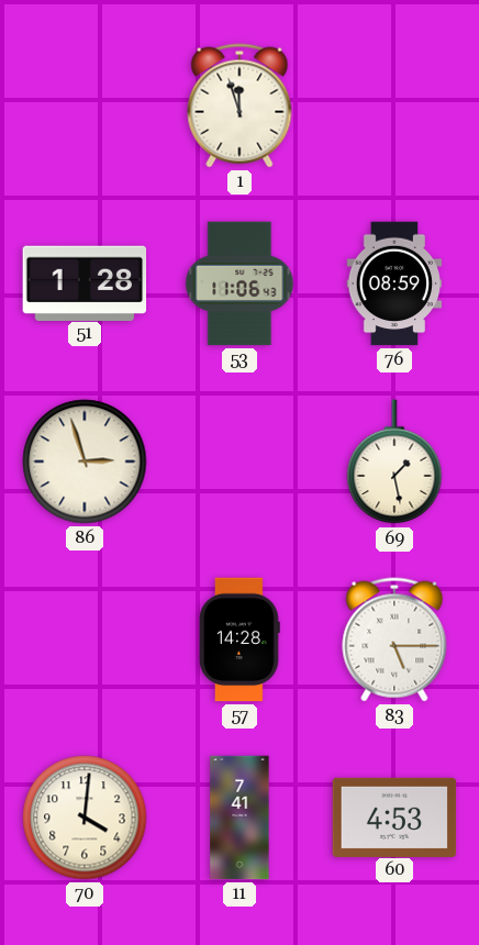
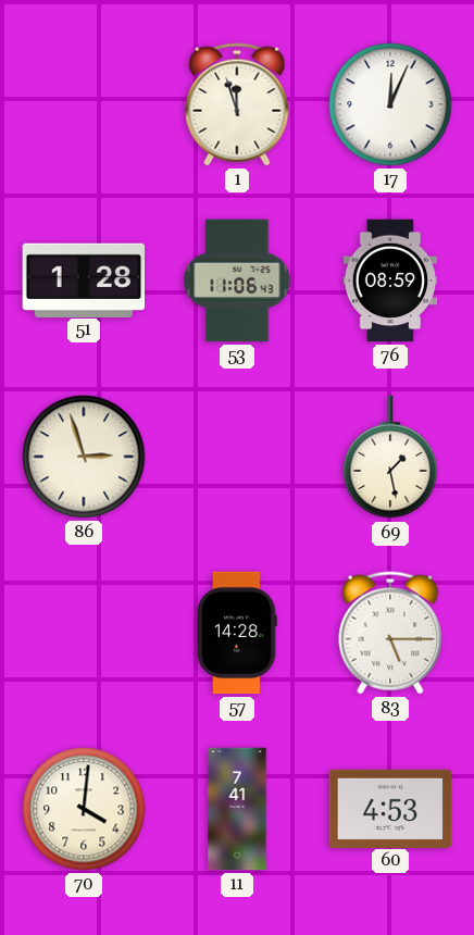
17: none -> 12:04
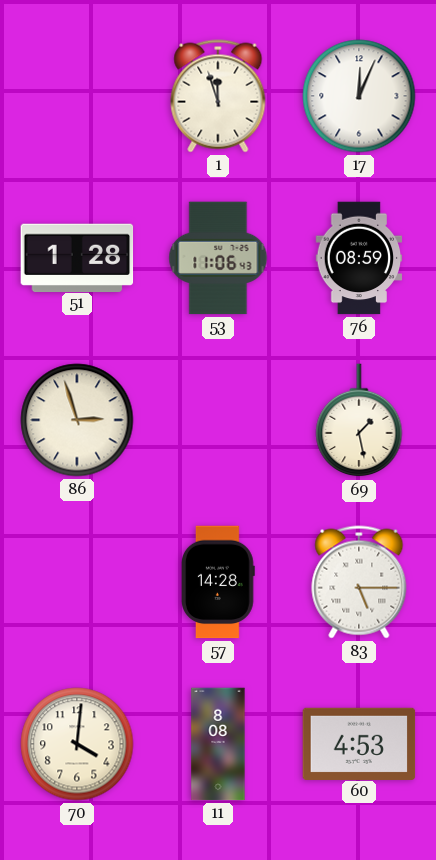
11: 7:41 -> 8:08
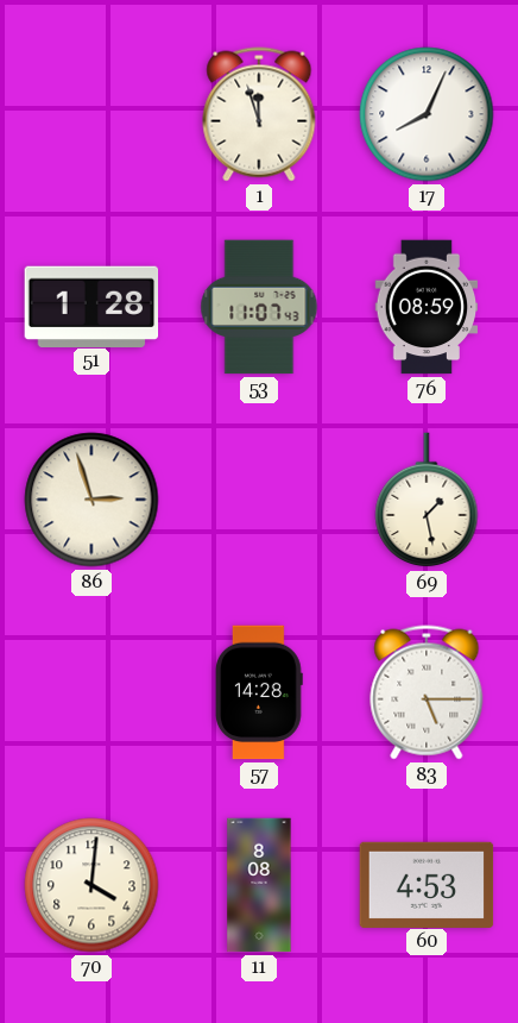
17: 12:04 -> 8:04
53: 11:06 -> 11:07
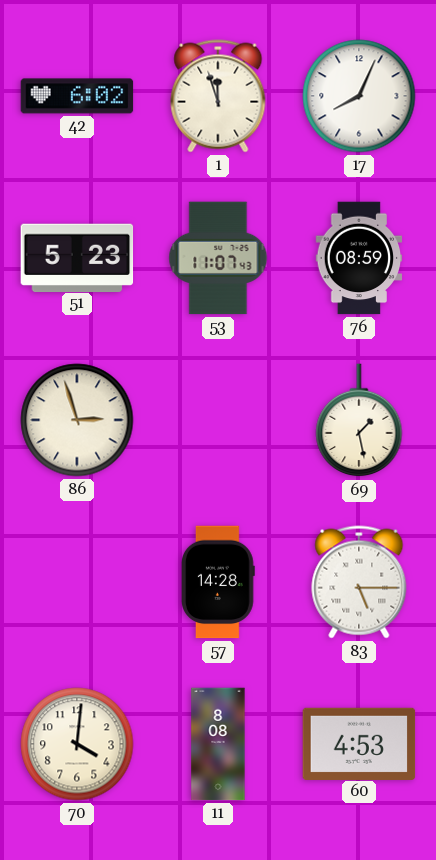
42: none -> 6:02
51: 1:28 -> 5:23
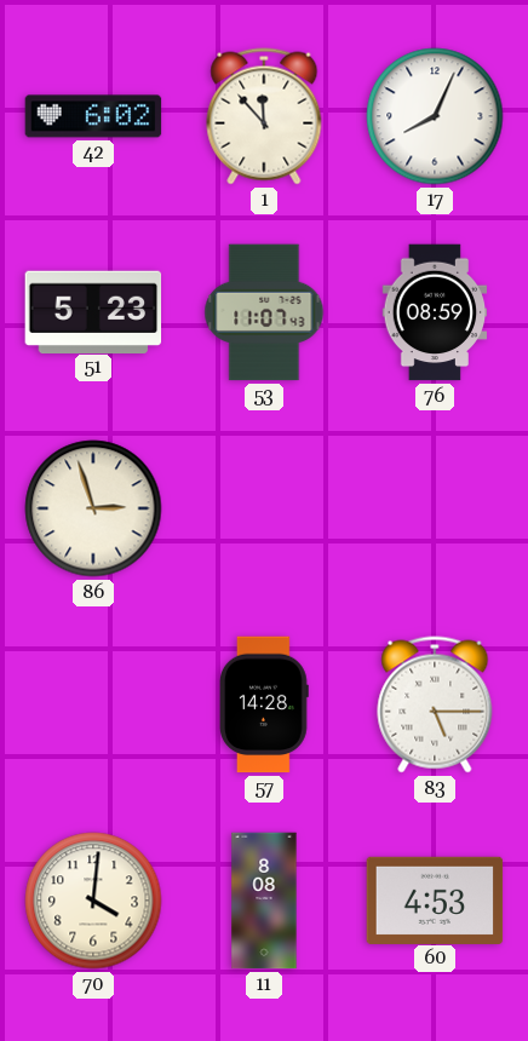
1: 11:57 -> 11:53
69: 1:28 -> none
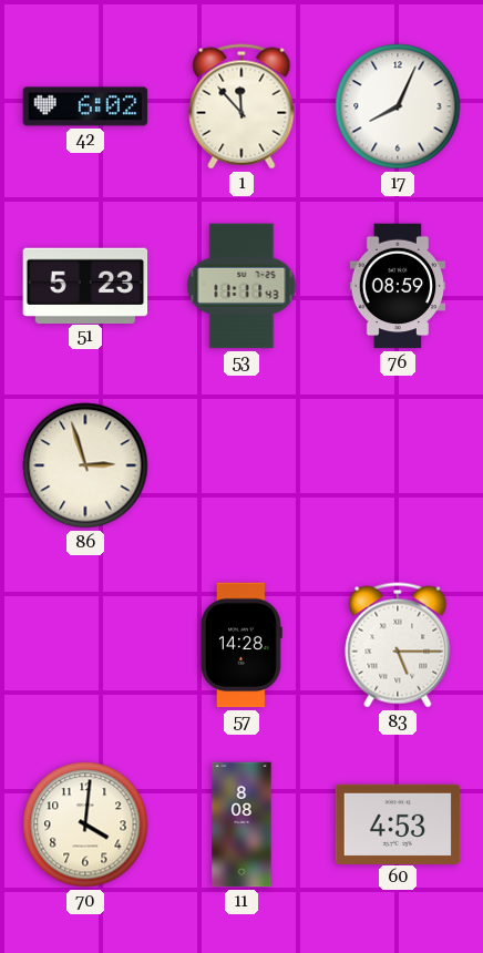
53: 11:07 -> 11:11
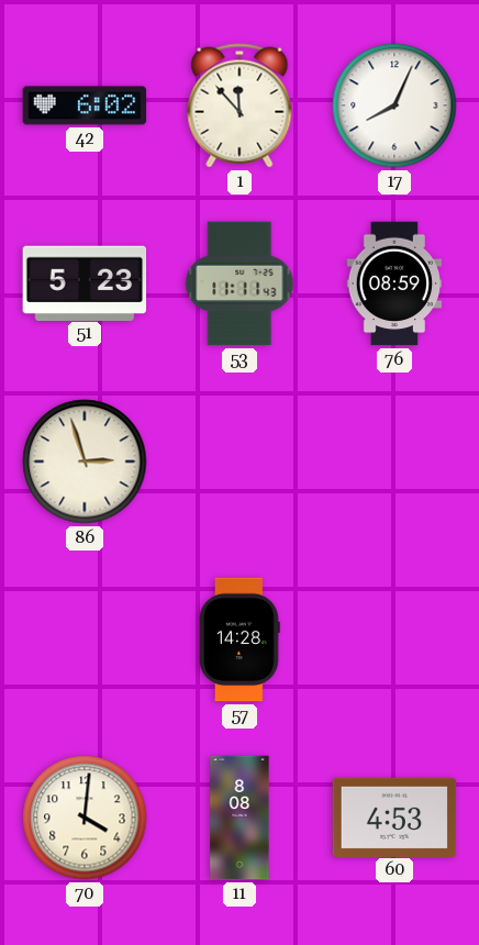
83: 5:15 -> none
